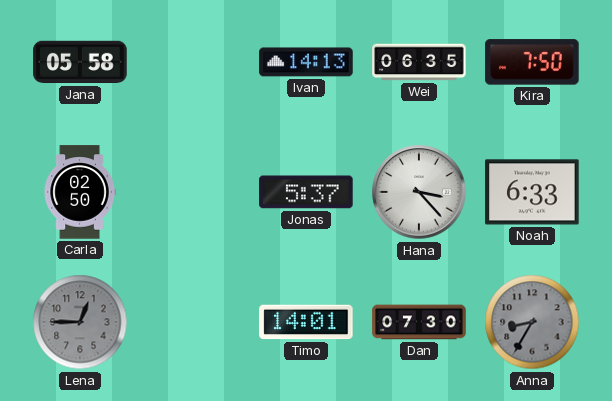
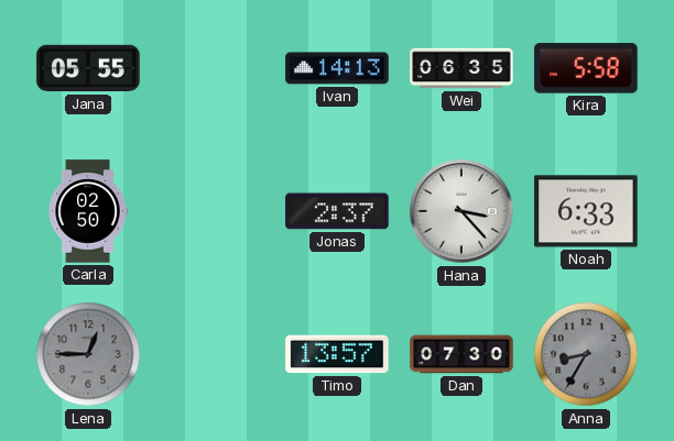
Jana: 05:58 -> 05:55
Kira: 7:50 -> 5:58
Jonas: 5:37 -> 2:37
Timo: 14:01 -> 13:57
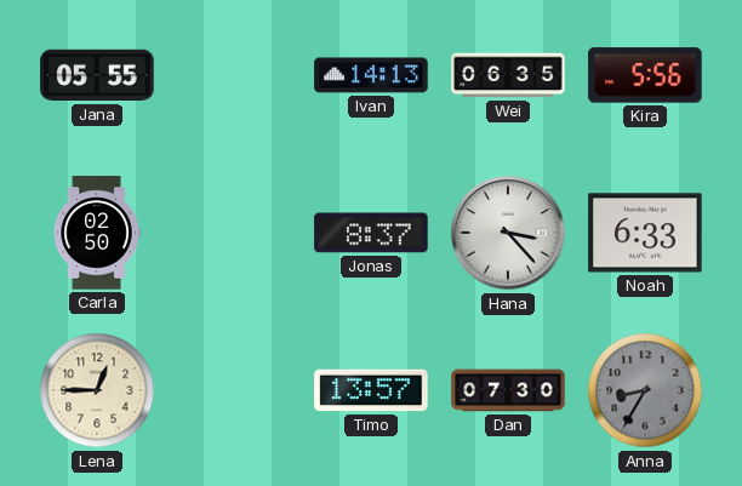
Kira: 5:58 -> 5:56
Jonas: 2:37 -> 8:37
Lena dial: grey -> cream
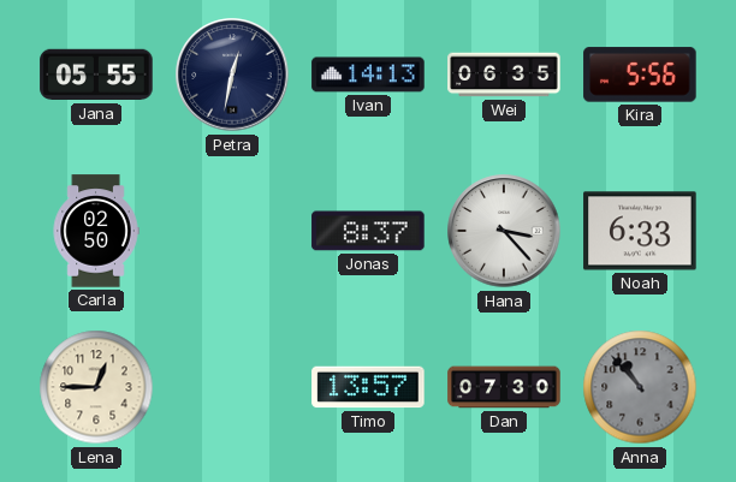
Petra: none -> 12:32
Anna: 8:35 -> 10:53
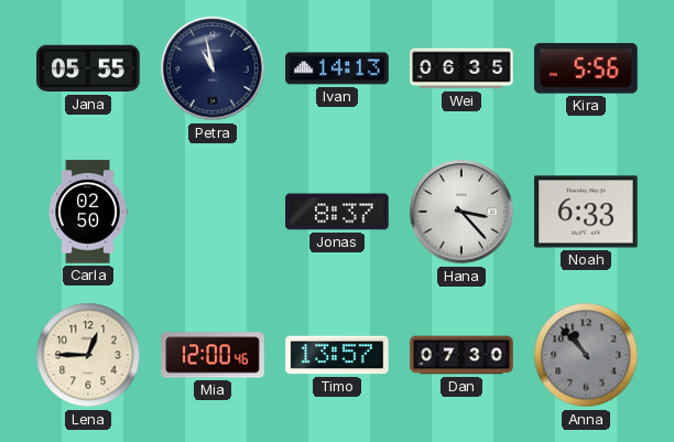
Petra: 12:32 -> 10:58
Mia: none -> 12:00
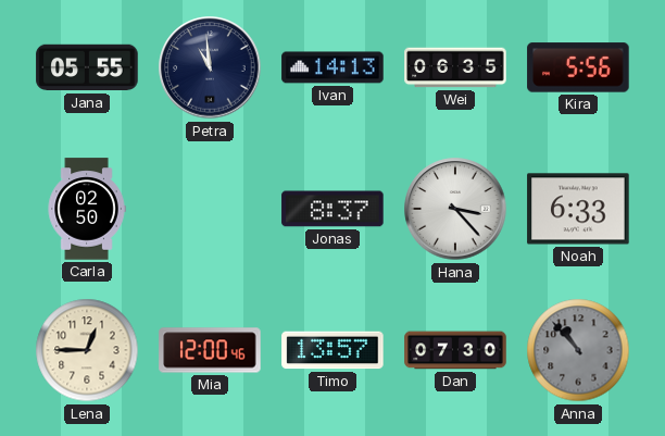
Petra: 10:58 -> 10:59
